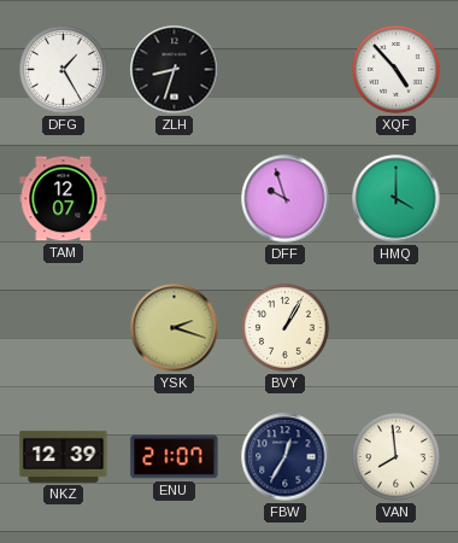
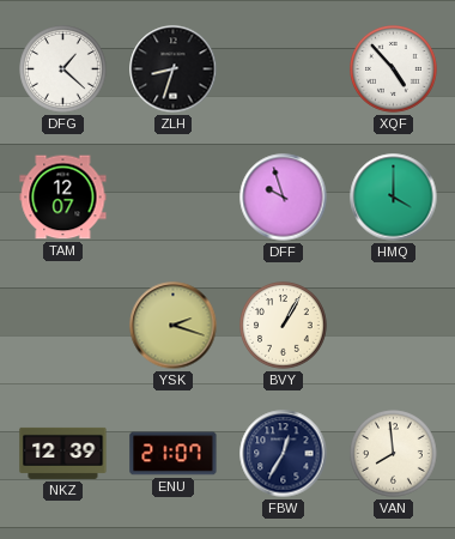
DFG: 1:25 -> 1:22
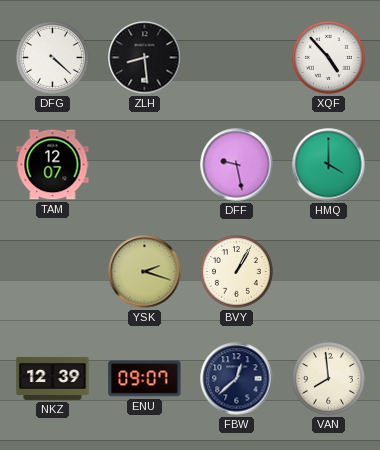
DFG: 1:22 -> 4:22
ZLH: 8:33 -> 8:29
DFF: 9:57 -> 9:28
ENU: 21:07 -> 09:07
FBW: 12:35 -> 12:38
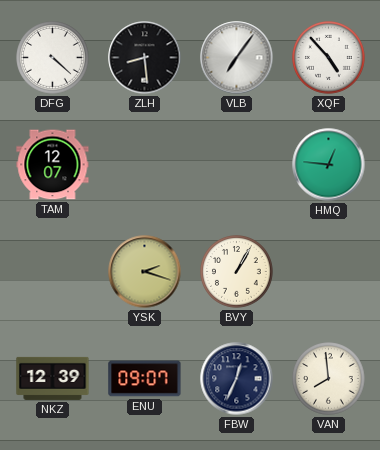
VLB: none -> 7:06
DFF: 9:28 -> none
HMQ: 4:00 -> 12:46
FBW: 12:38 -> 12:34
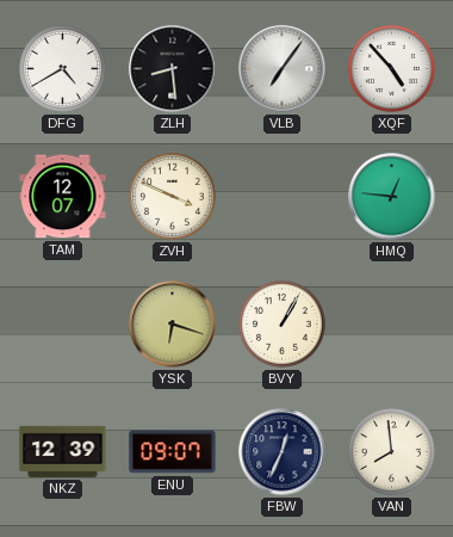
DFG: 4:22 -> 4:40
ZVH: none -> 3:49
YSK: 2:18 -> 6:18
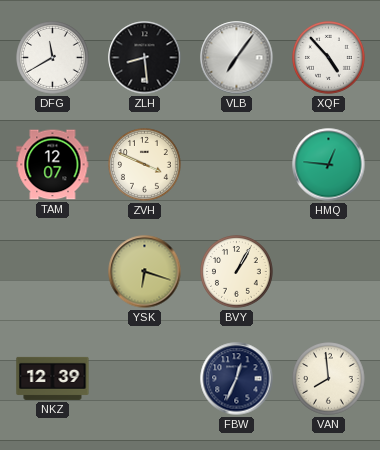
DFG: 4:40 -> 11:40
ENU: 09:07 -> none
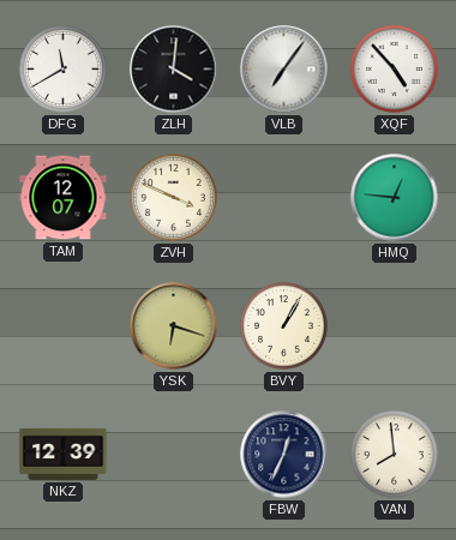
ZLH: 8:29 -> 4:01
